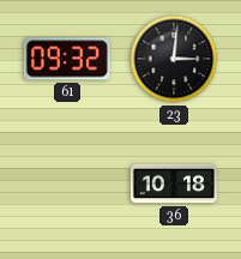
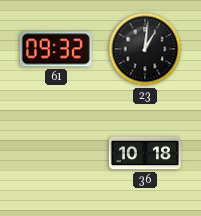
23: 3:01 -> 1:01
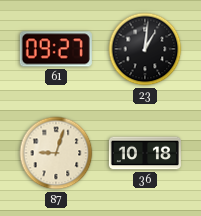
61: 09:32 -> 09:27
87: none -> 9:03
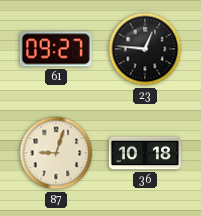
23: 1:01 -> 12:46
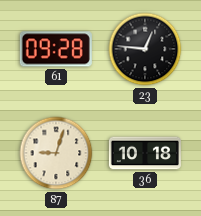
61: 09:27 -> 09:28
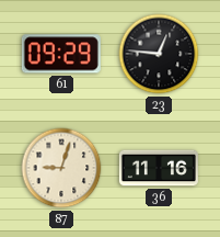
61: 09:28 -> 09:29
36: 10:18 -> 11:16
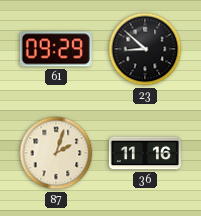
23: 12:46 -> 8:52
87: 9:03 -> 2:03
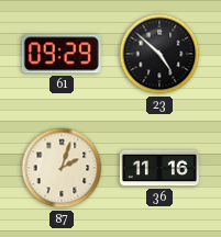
23: 8:52 -> 4:52
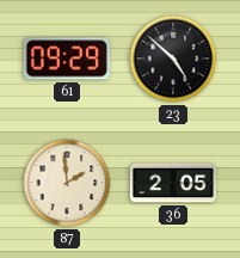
87: 2:03 -> 1:59
36: 11:16 -> 2:05
